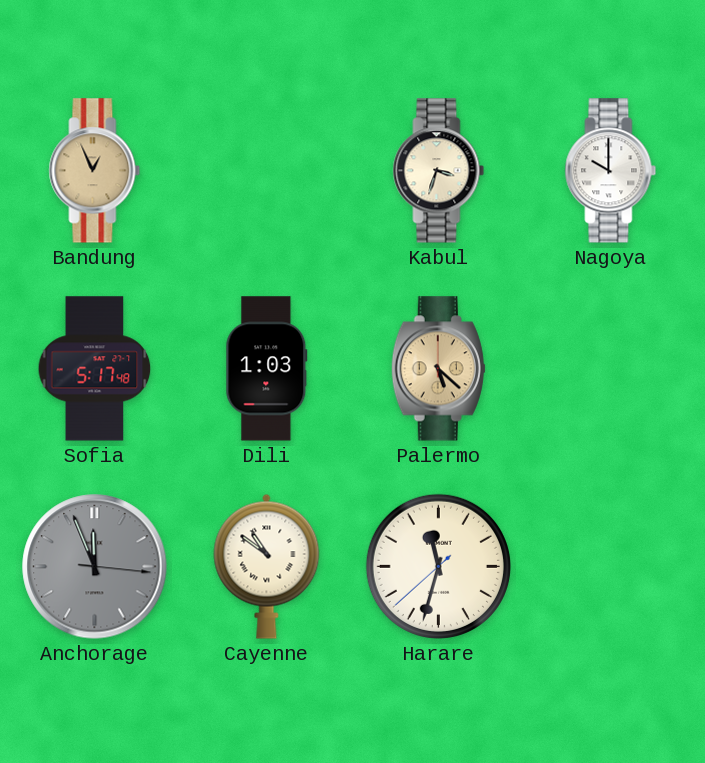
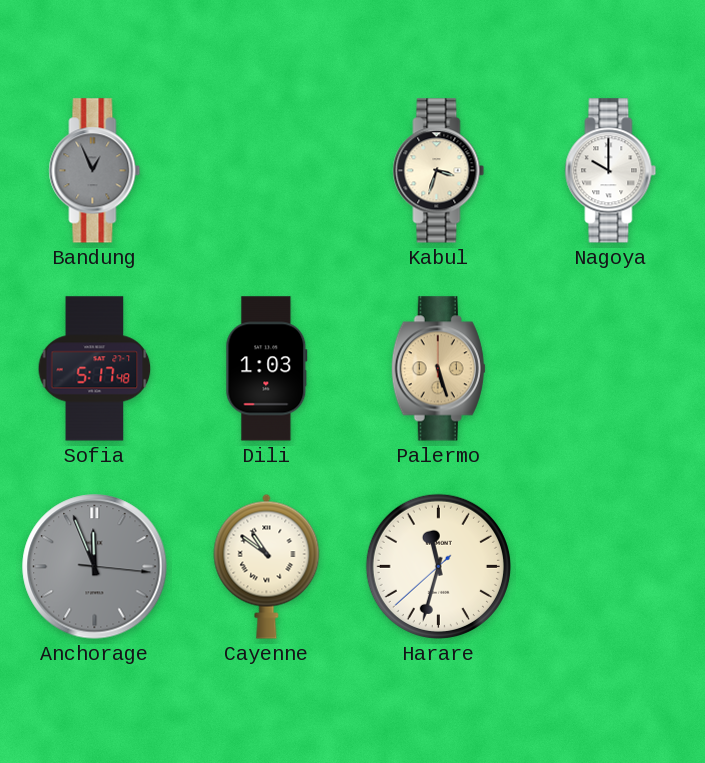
Bandung dial: champagne -> grey
Palermo: 5:22 -> 5:27
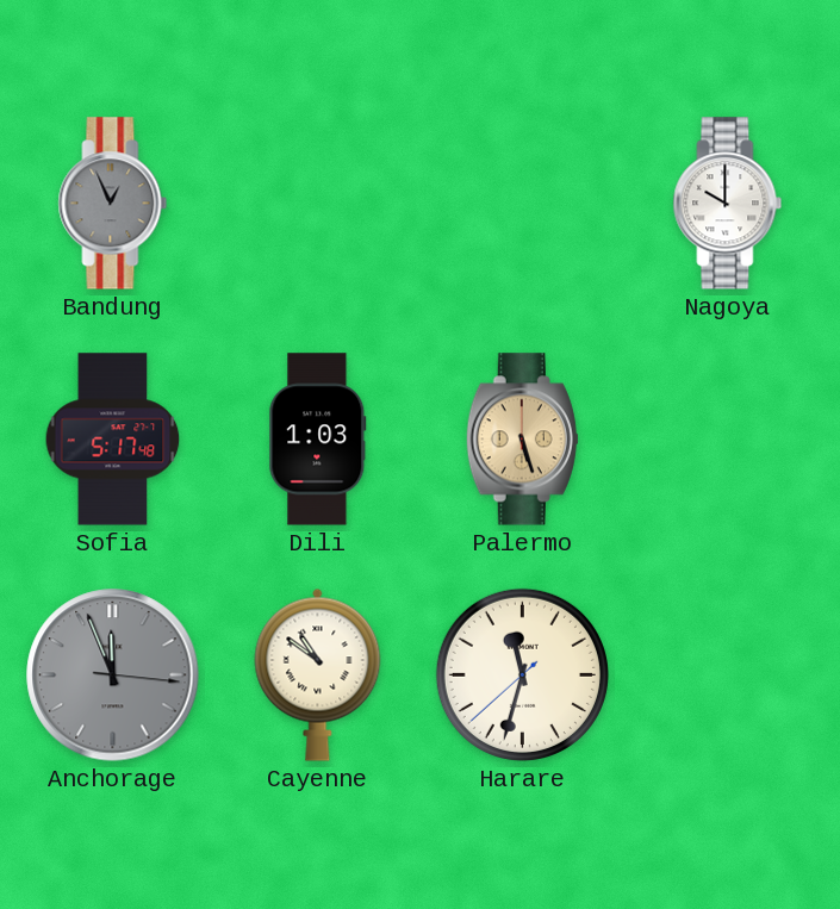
Kabul: 3:33 -> none
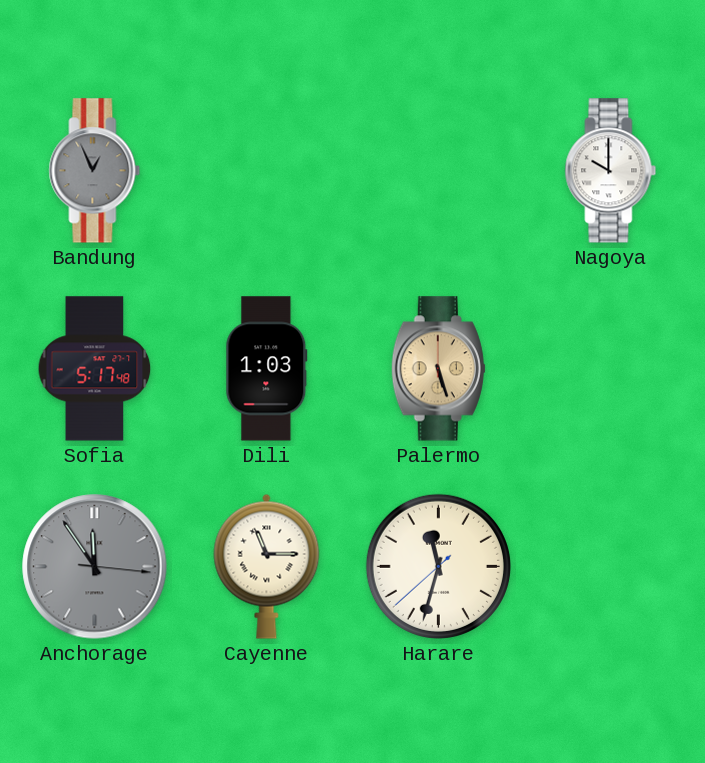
Anchorage: 11:56 -> 11:54
Cayenne: 10:51 -> 11:15
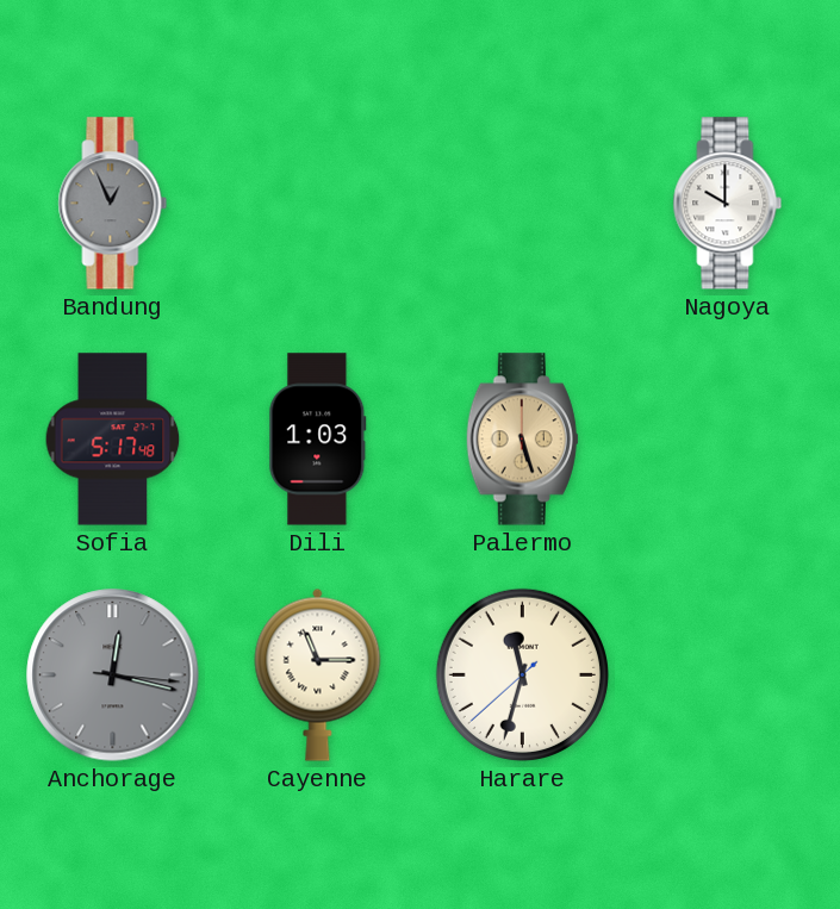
Anchorage: 11:54 -> 12:17
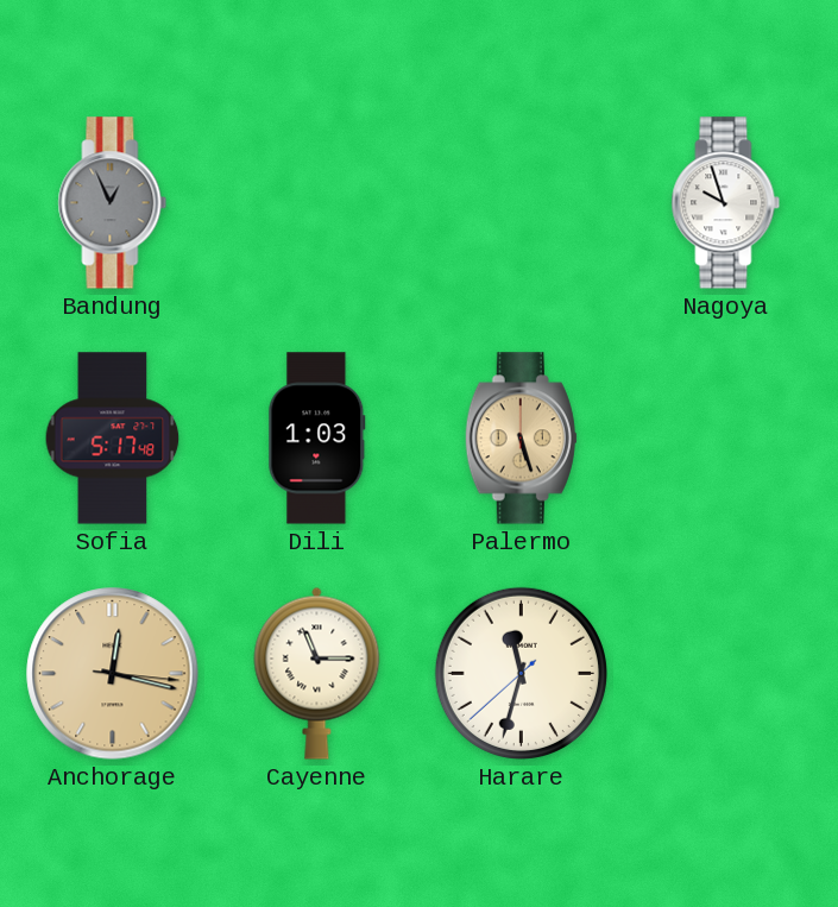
Nagoya: 10:00 -> 9:57
Anchorage dial: grey -> champagne
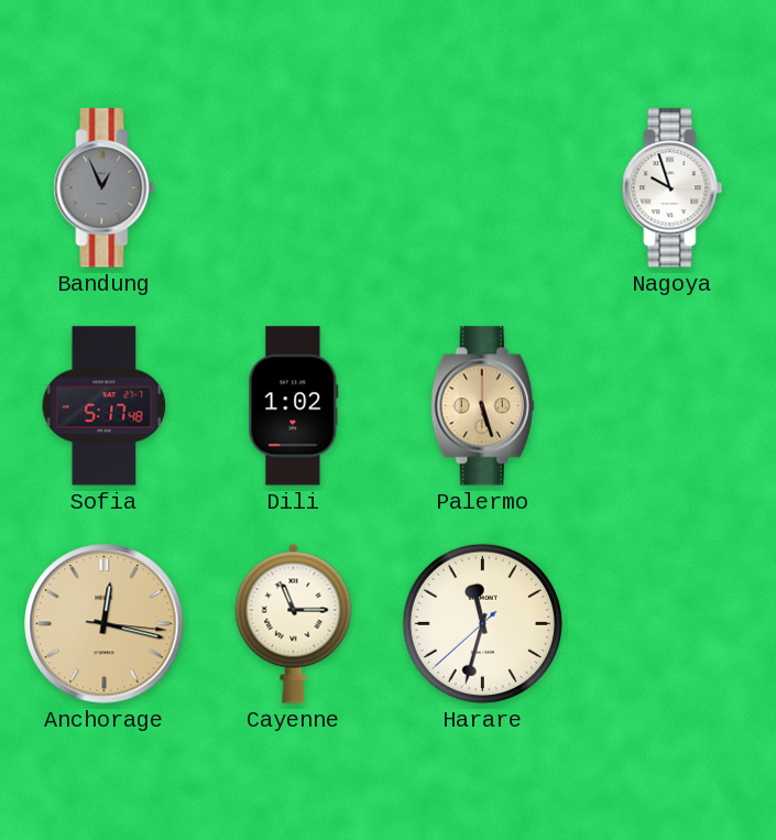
Dili: 1:03 -> 1:02
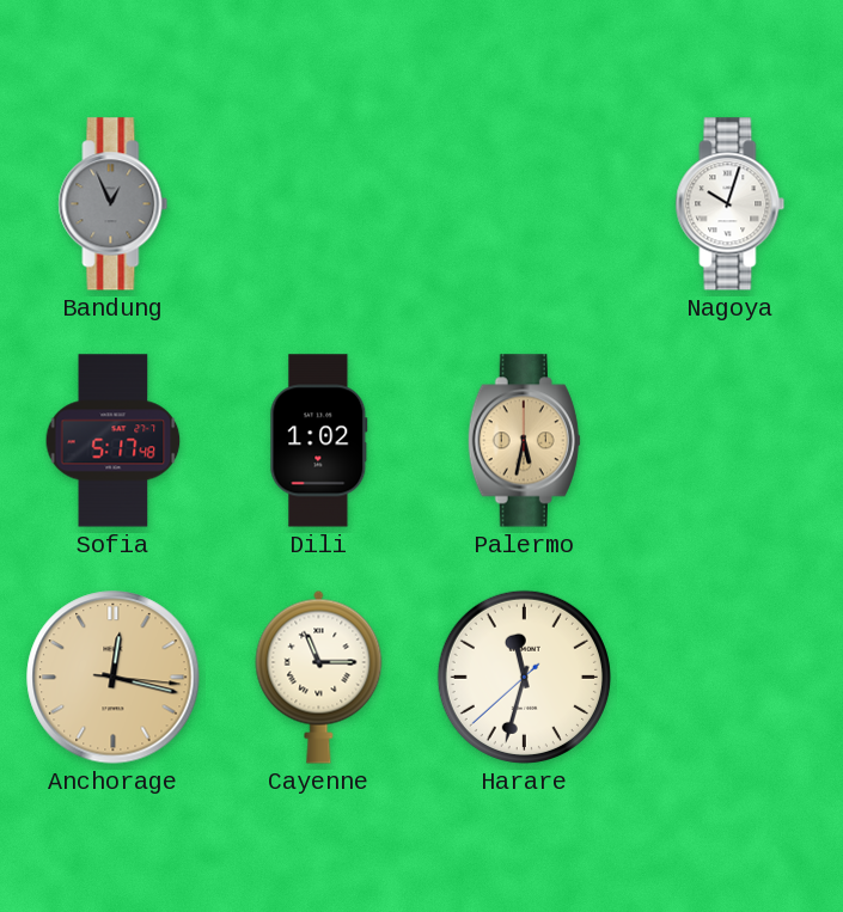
Nagoya: 9:57 -> 10:03
Palermo: 5:27 -> 5:32
